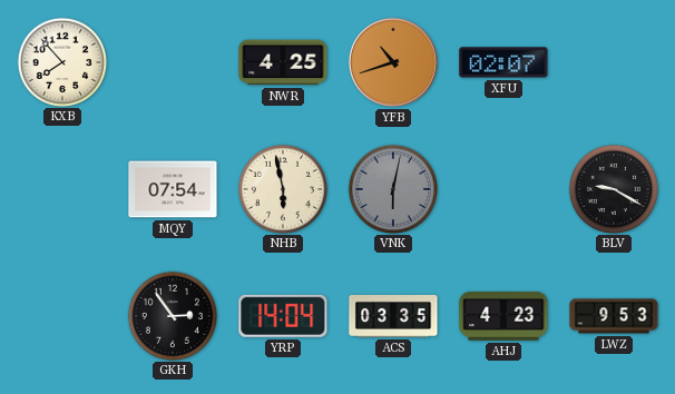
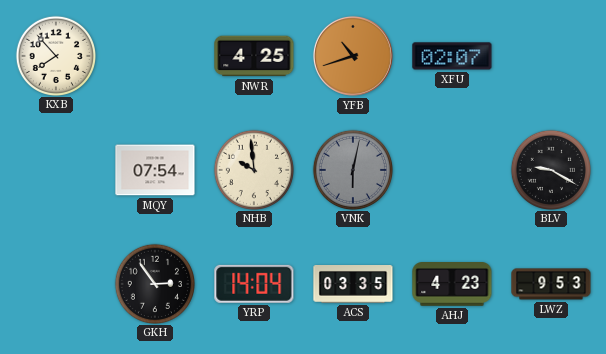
NHB: 5:58 -> 9:59
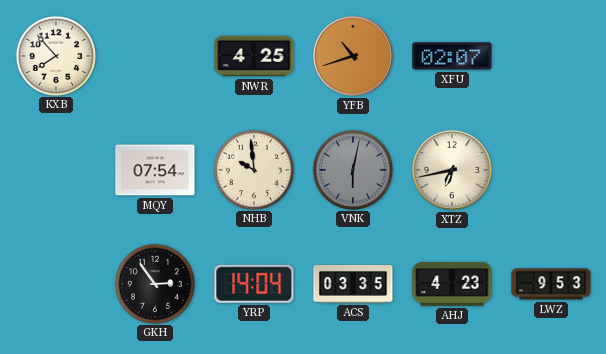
XTZ: none -> 6:43
BLV: 9:20 -> none
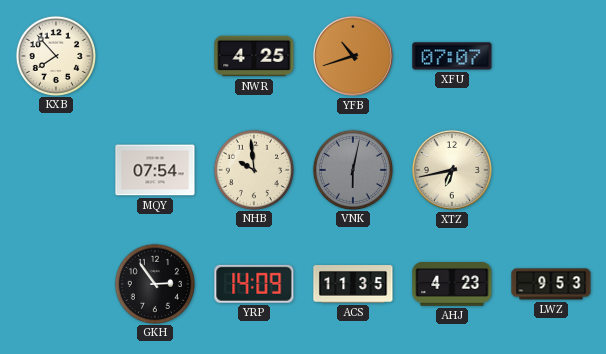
XFU: 02:07 -> 07:07
YRP: 14:04 -> 14:09
ACS: 03:35 -> 11:35
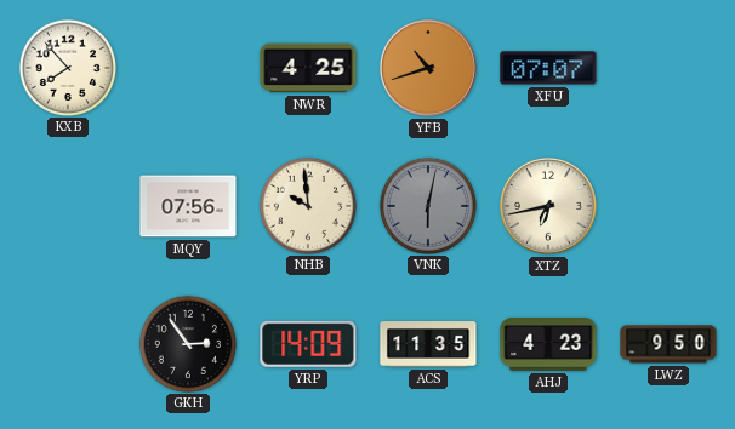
MQY: 07:54 -> 07:56
LWZ: 9:53 -> 9:50
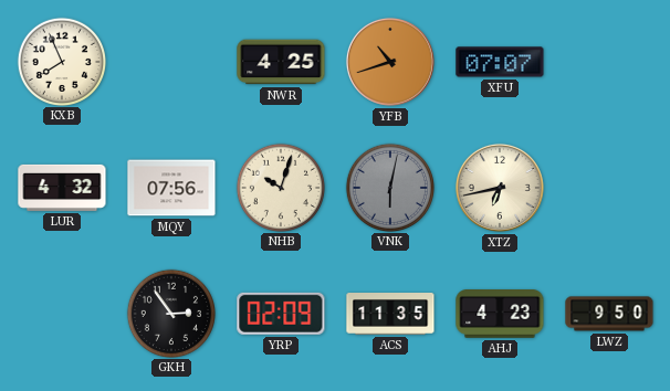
KXB: 7:53 -> 7:56
LUR: none -> 4:32
NHB: 9:59 -> 10:03
YRP: 14:09 -> 02:09
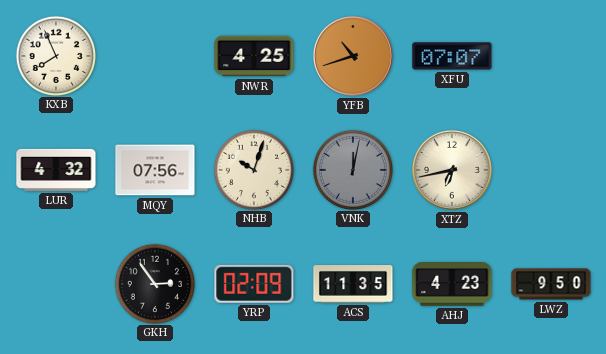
VNK: 6:02 -> 12:02
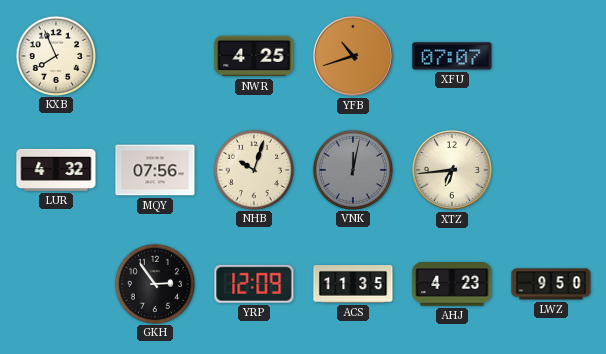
XTZ: 6:43 -> 6:44
YRP: 02:09 -> 12:09
